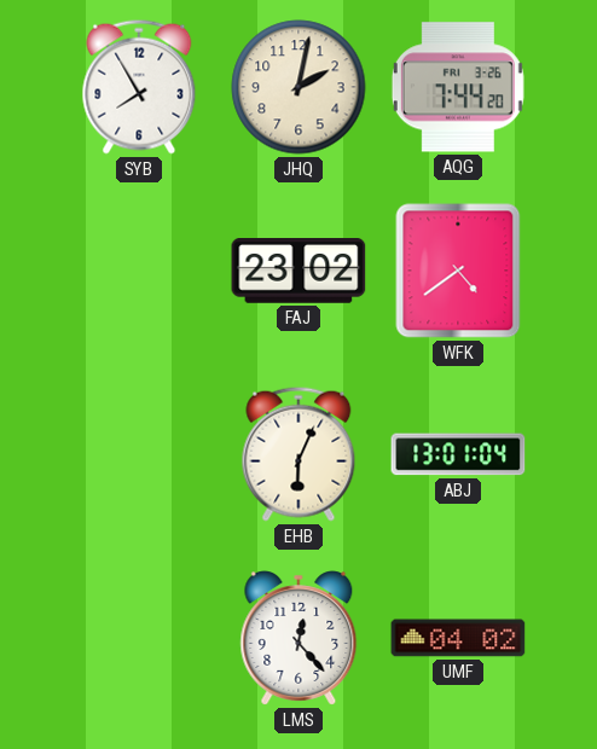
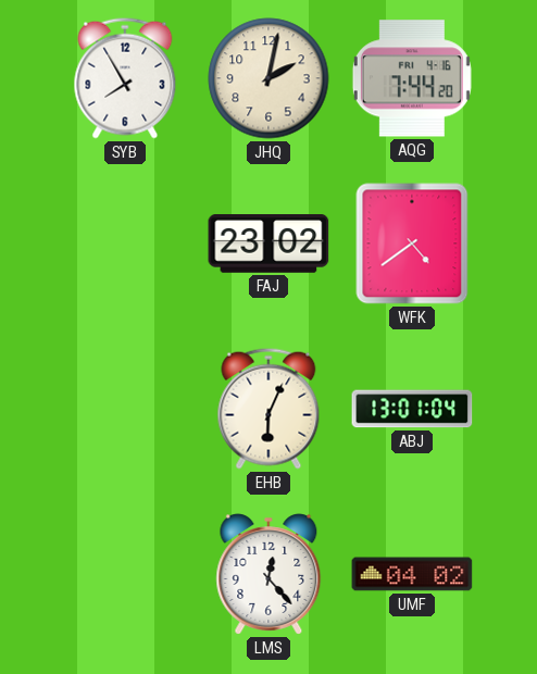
AQG date: FRI 3-26 -> FRI 4-16
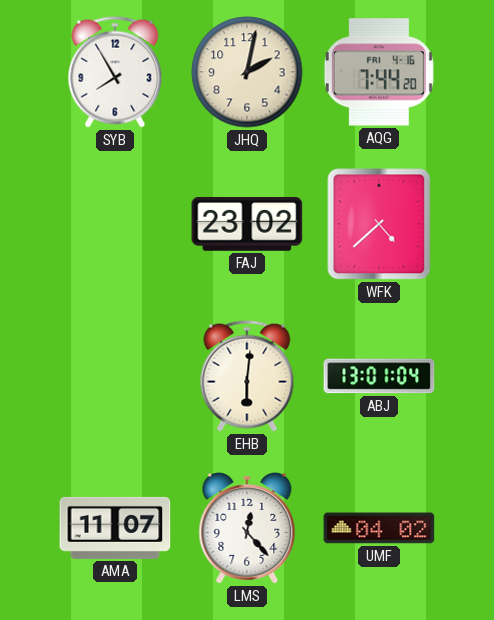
WFK: 4:39 -> 4:38
EHB: 6:04 -> 6:01
AMA: none -> 11:07
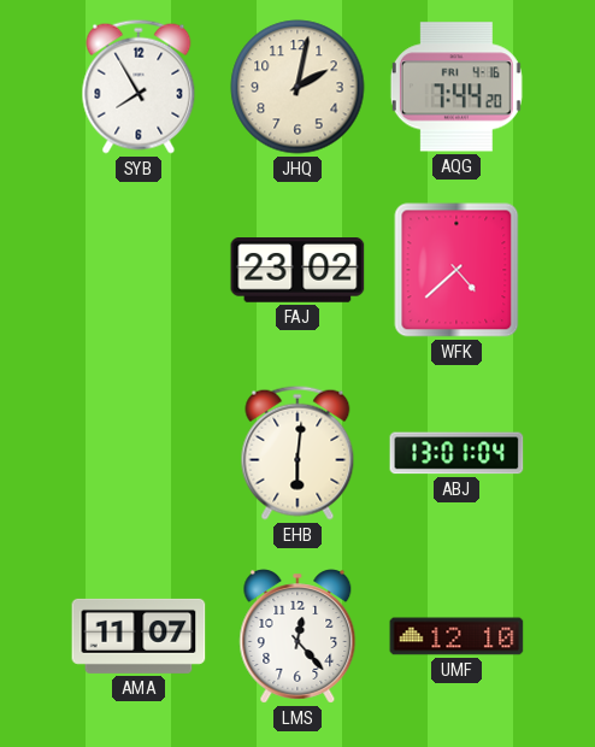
UMF: 04:02 -> 12:10
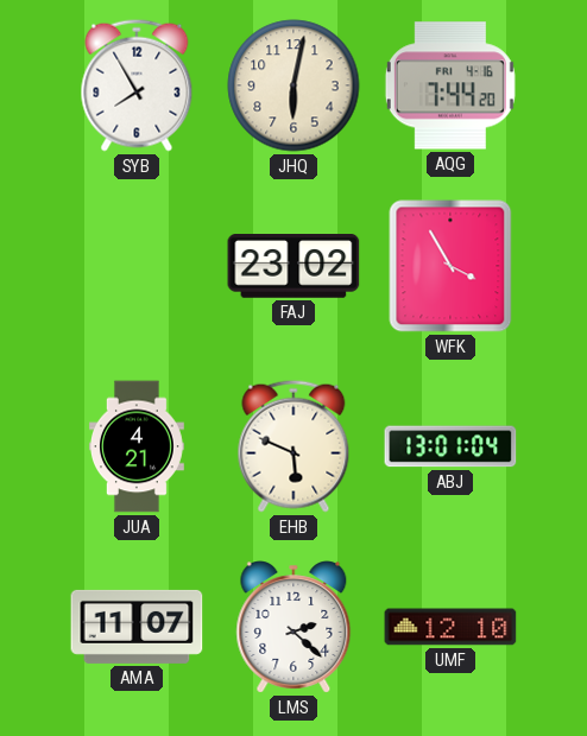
JHQ: 2:02 -> 6:02
WFK: 4:38 -> 3:55
JUA: none -> 4:21
EHB: 6:01 -> 5:49
LMS: 12:23 -> 2:22
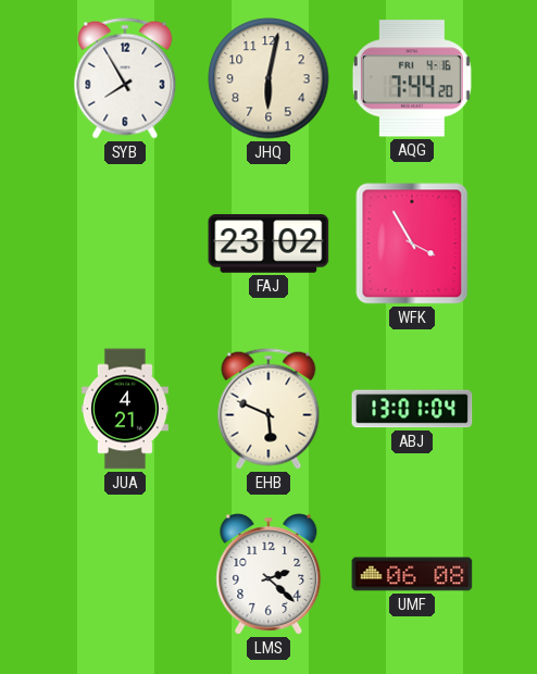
AMA: 11:07 -> none
UMF: 12:10 -> 06:08
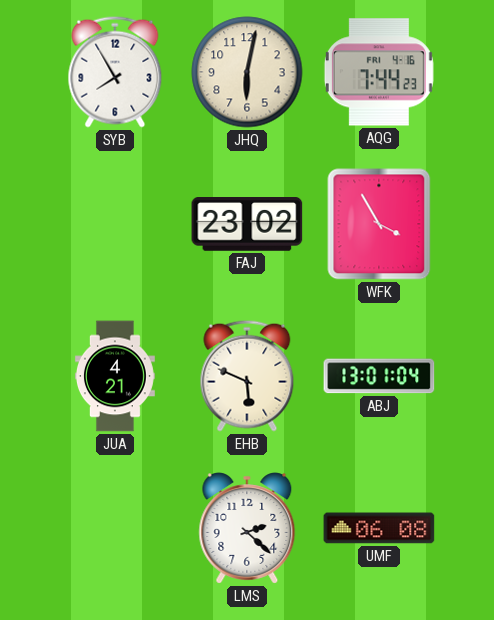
AQG: 7:44:20 -> 7:44:23
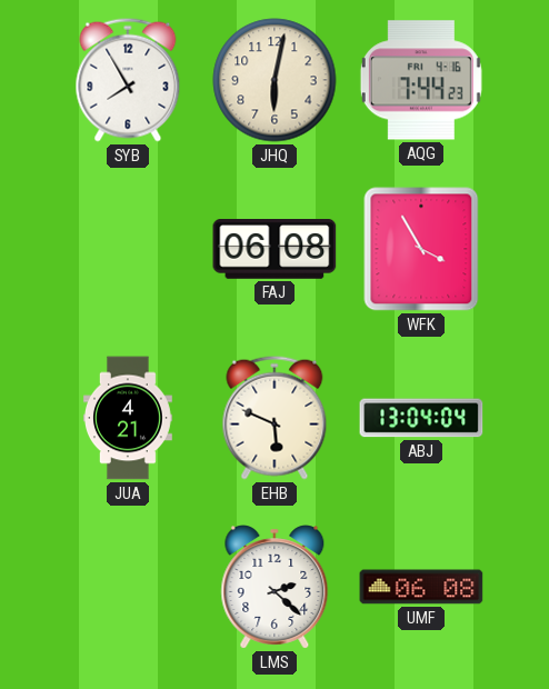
FAJ: 23:02 -> 06:08
ABJ: 13:01 -> 13:04
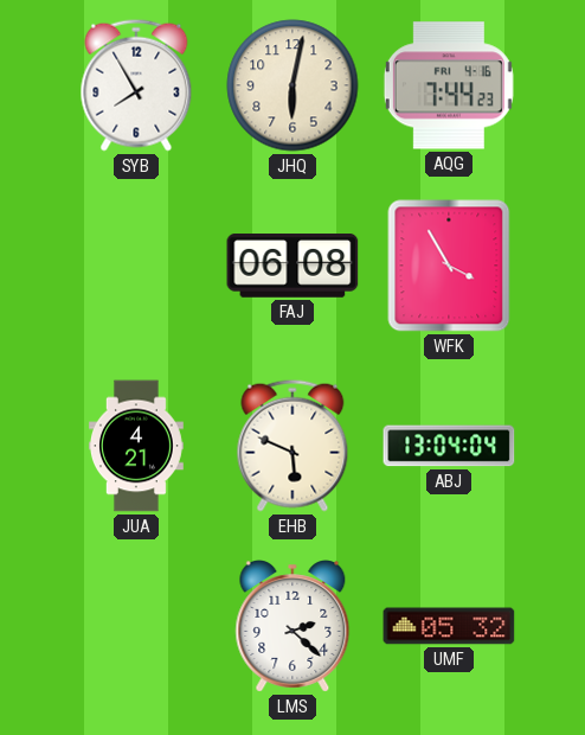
UMF: 06:08 -> 05:32
